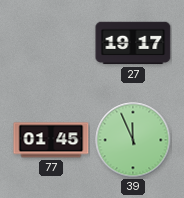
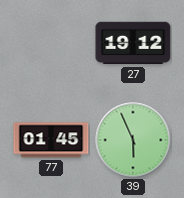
27: 19:17 -> 19:12
39: 11:56 -> 5:56
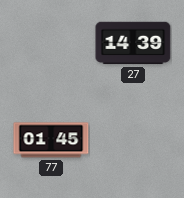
27: 19:12 -> 14:39
39: 5:56 -> none
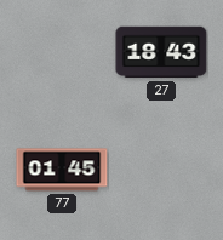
27: 14:39 -> 18:43
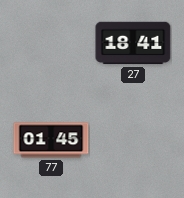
27: 18:43 -> 18:41
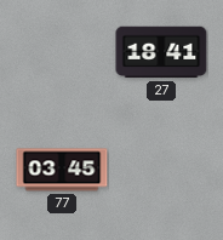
77: 01:45 -> 03:45
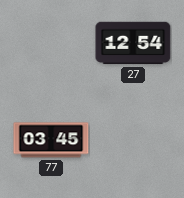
27: 18:41 -> 12:54
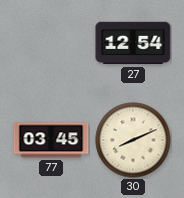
30: none -> 8:11
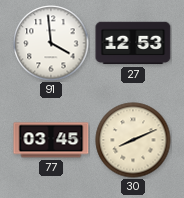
91: none -> 3:59
27: 12:54 -> 12:53
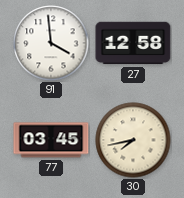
27: 12:53 -> 12:58
30: 8:11 -> 7:43
